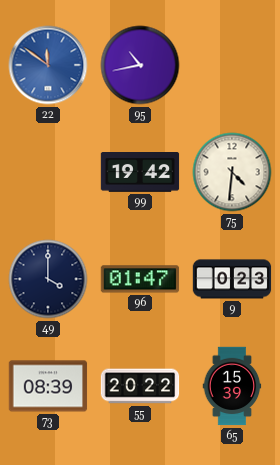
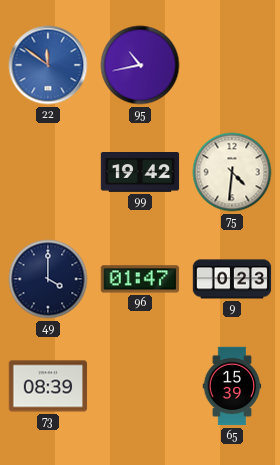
55: 20:22 -> none
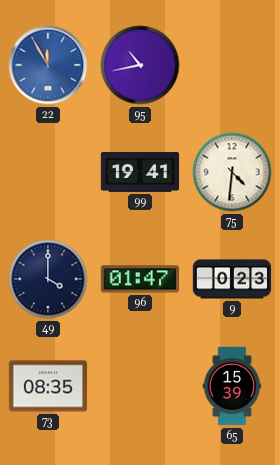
22: 11:51 -> 11:55
99: 19:42 -> 19:41
73: 08:39 -> 08:35
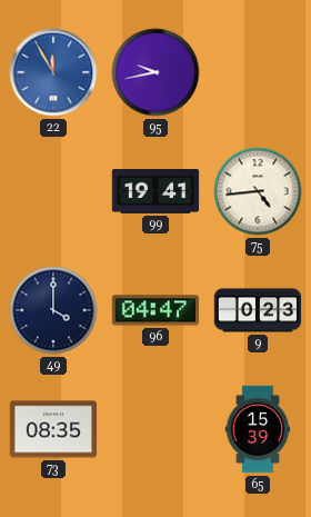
95: 10:43 -> 9:43
75: 4:31 -> 4:44
96: 01:47 -> 04:47
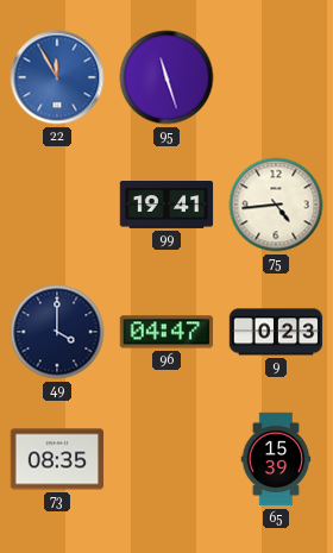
95: 9:43 -> 11:27
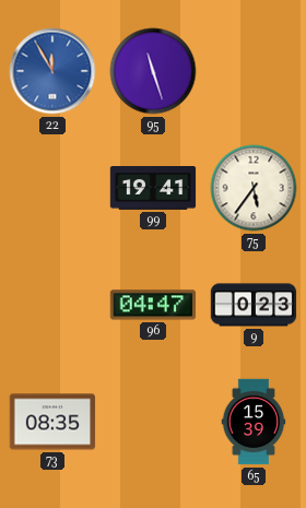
75: 4:44 -> 5:36
49: 4:00 -> none
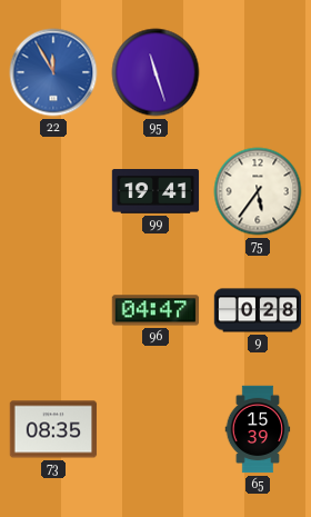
9: 0:23 -> 0:28
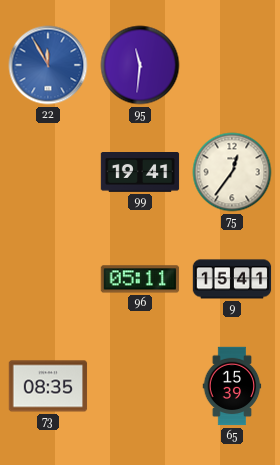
95: 11:27 -> 11:31
75: 5:36 -> 12:36
96: 04:47 -> 05:11
9: 0:28 -> 15:41
